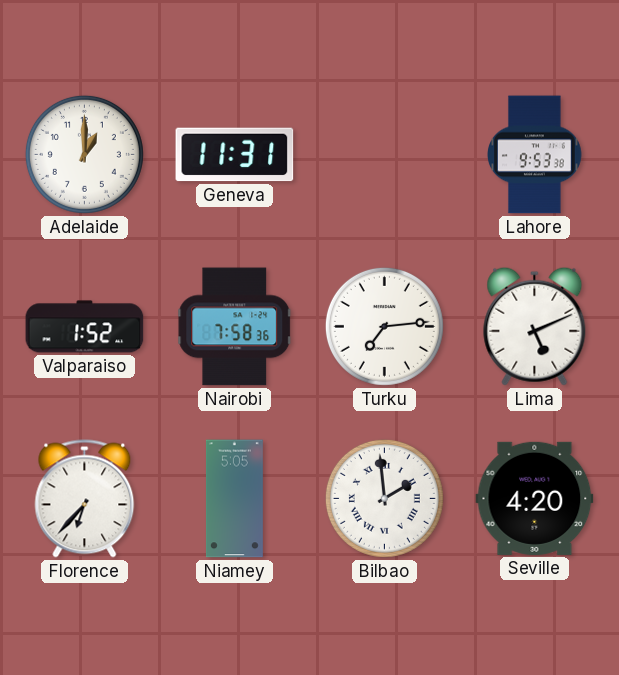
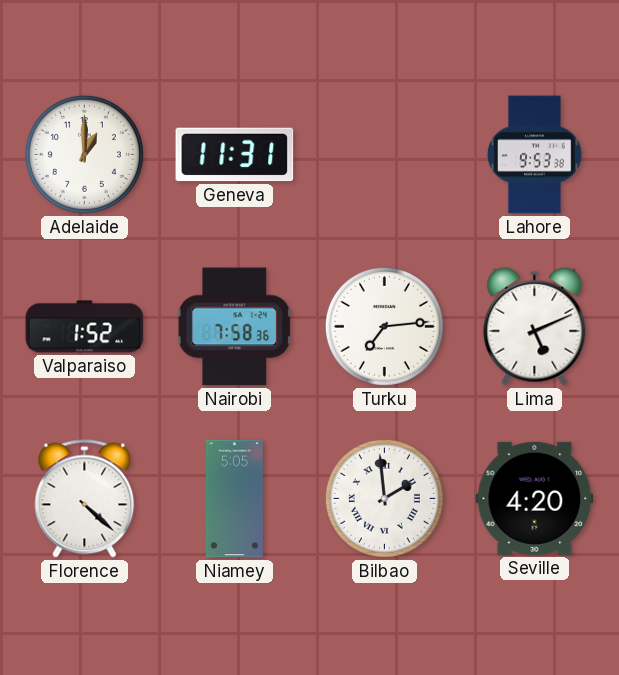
Florence: 6:37 -> 4:22
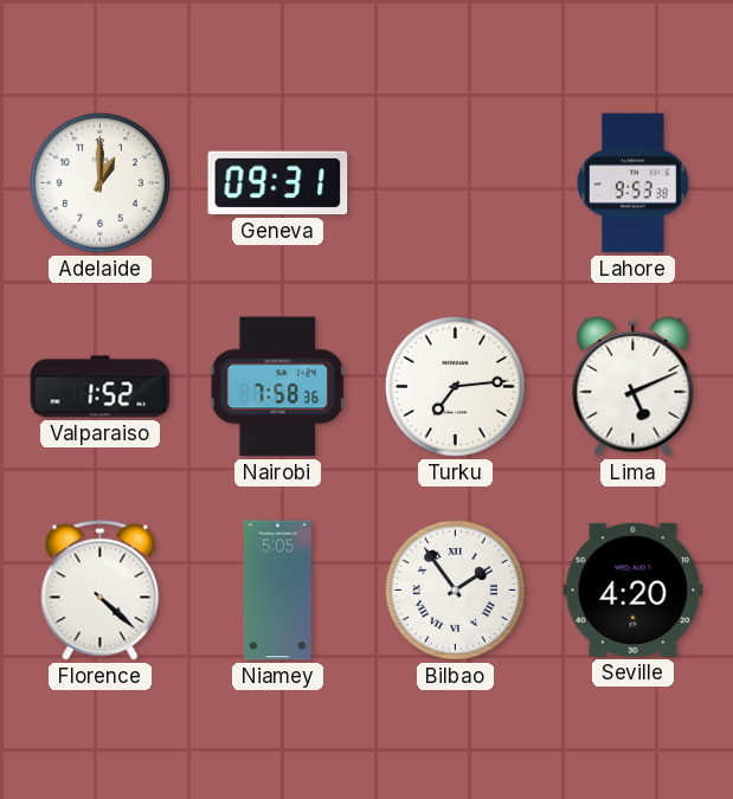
Geneva: 11:31 -> 09:31
Bilbao: 1:59 -> 1:54
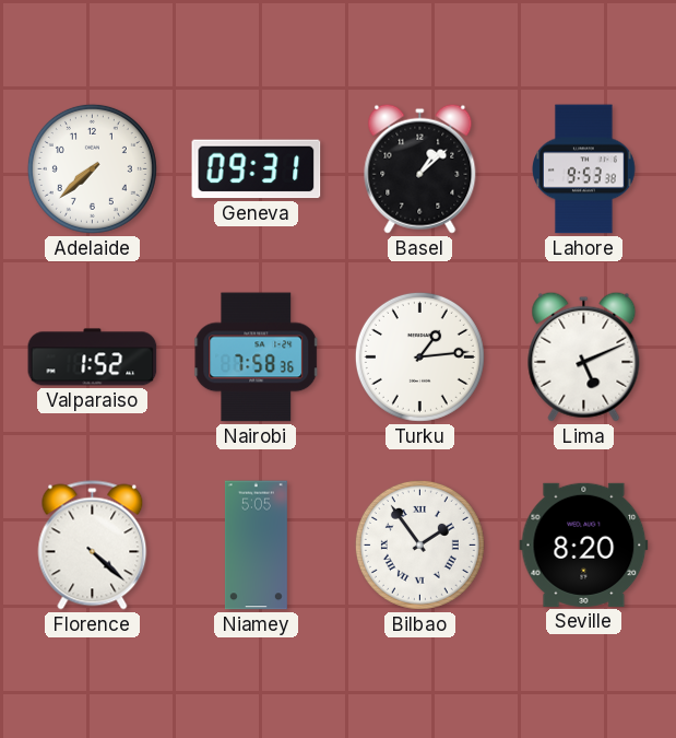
Adelaide: 1:00 -> 7:38
Basel: none -> 1:08
Turku: 7:14 -> 1:14
Seville: 4:20 -> 8:20
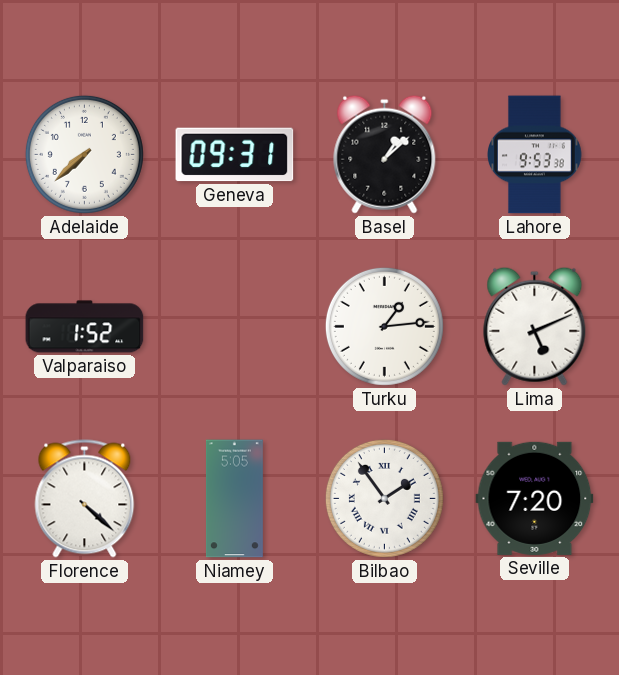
Nairobi: 7:58 -> none
Seville: 8:20 -> 7:20
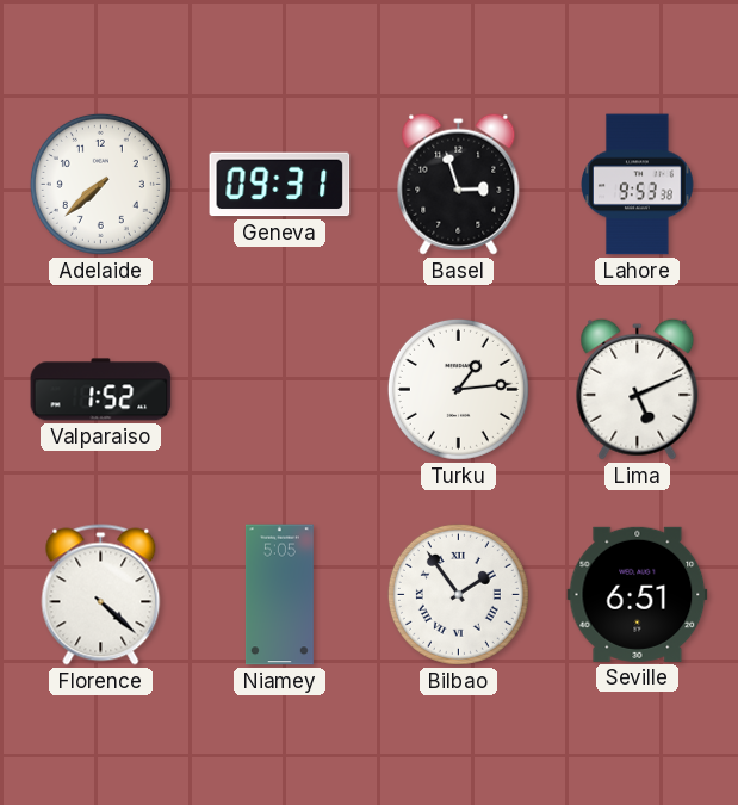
Basel: 1:08 -> 2:57
Seville: 7:20 -> 6:51
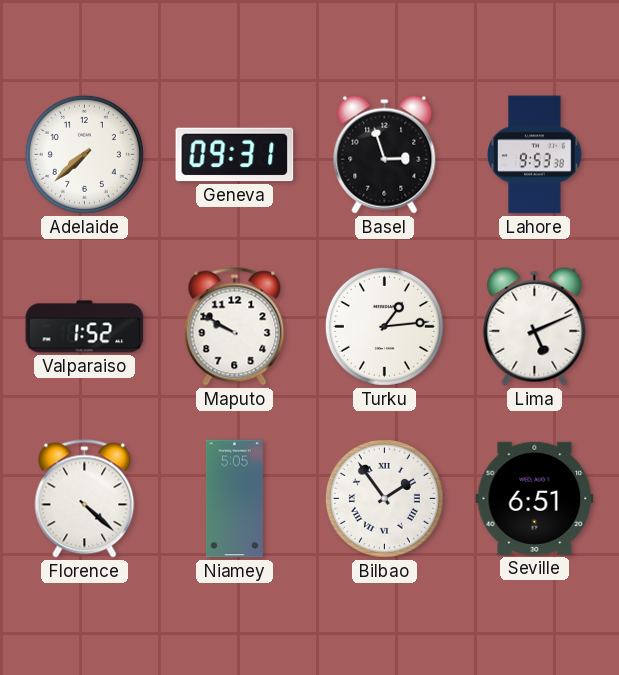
Maputo: none -> 9:50
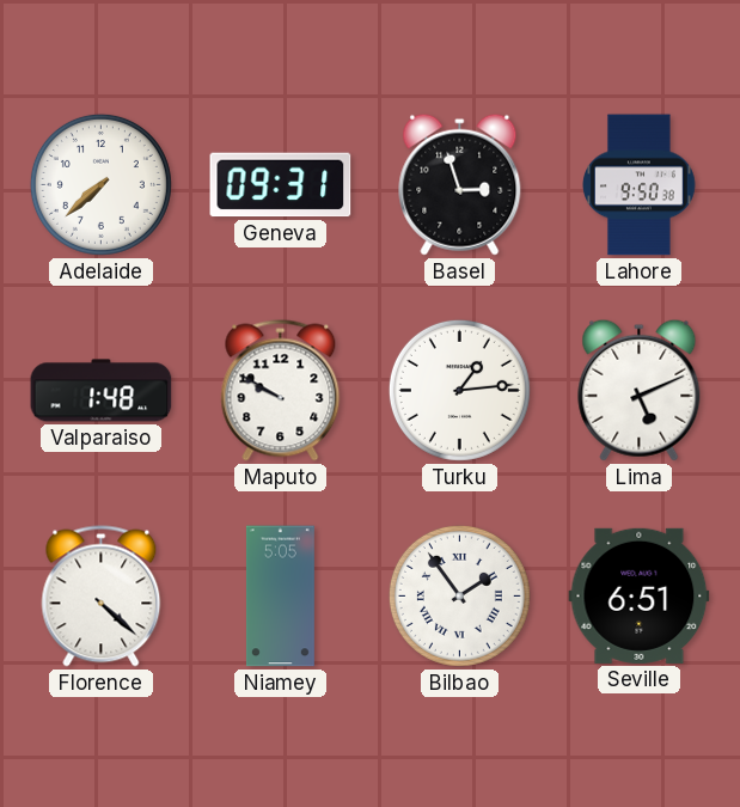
Lahore: 9:53 -> 9:50
Valparaiso: 1:52 -> 1:48
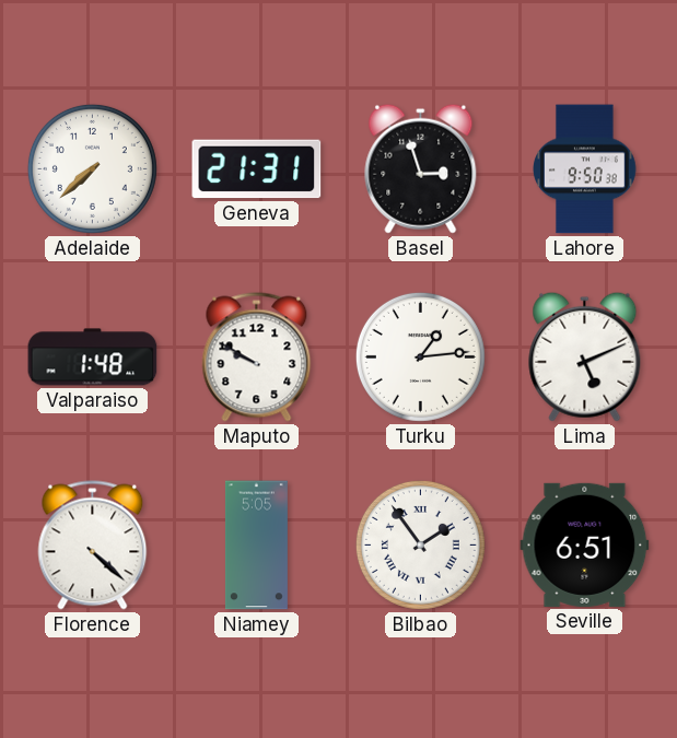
Geneva: 09:31 -> 21:31
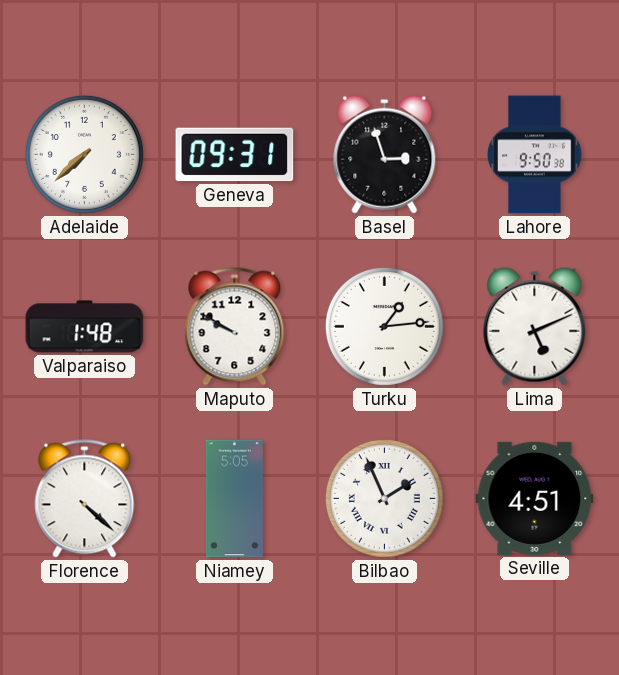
Geneva: 21:31 -> 09:31
Bilbao: 1:54 -> 1:56
Seville: 6:51 -> 4:51
